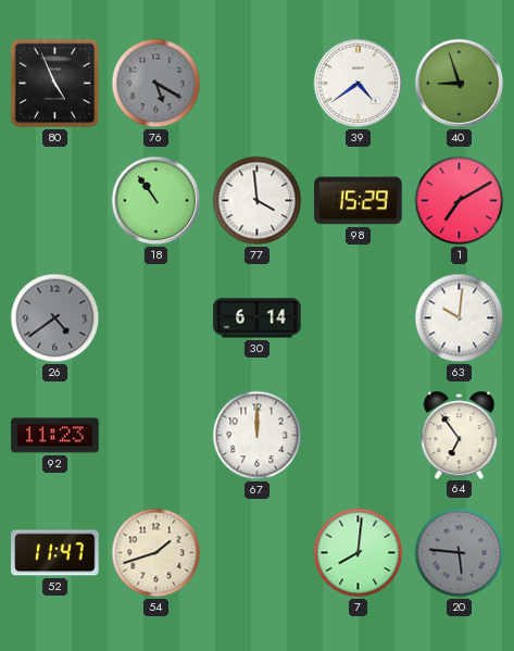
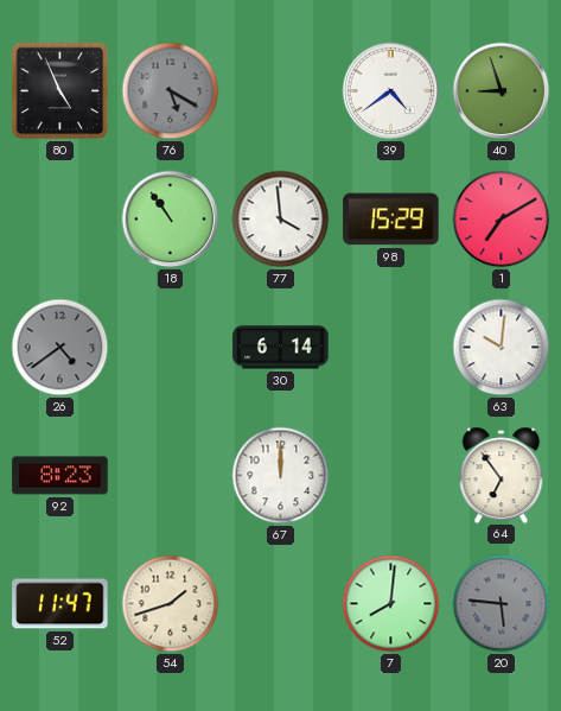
92: 11:23 -> 8:23
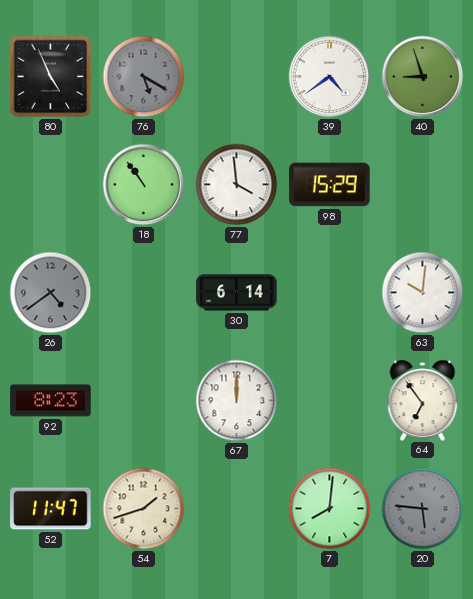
1: 7:10 -> none
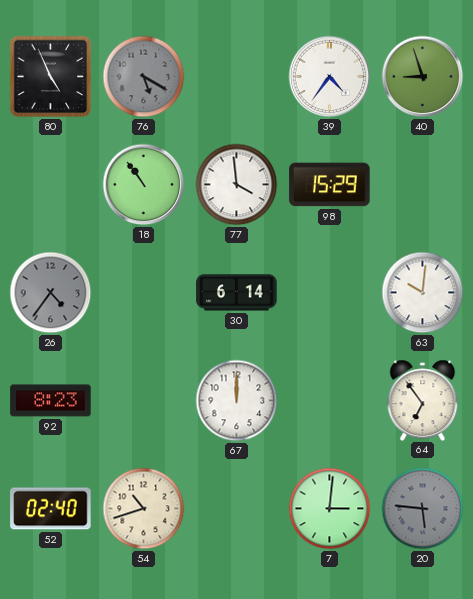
39: 4:39 -> 4:36
26: 4:39 -> 4:36
52: 11:47 -> 02:40
54: 1:42 -> 10:42
7: 8:01 -> 3:01
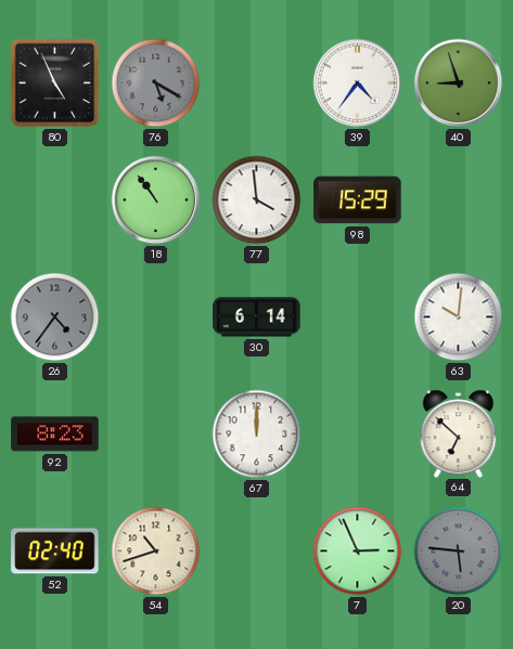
64: 6:54 -> 6:52
7: 3:01 -> 2:56
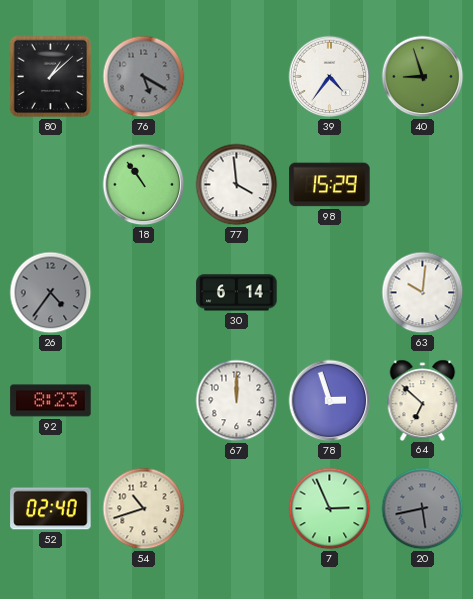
80: 4:56 -> 1:08
78: none -> 2:57
20: 5:46 -> 5:43
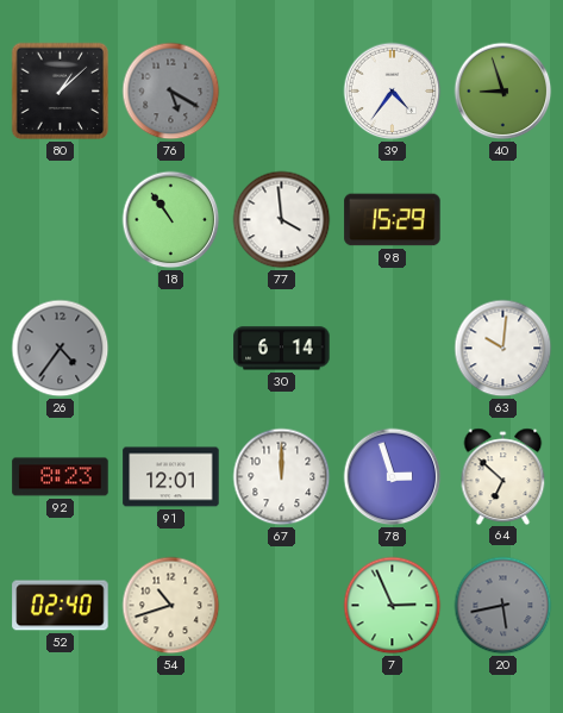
91: none -> 12:01
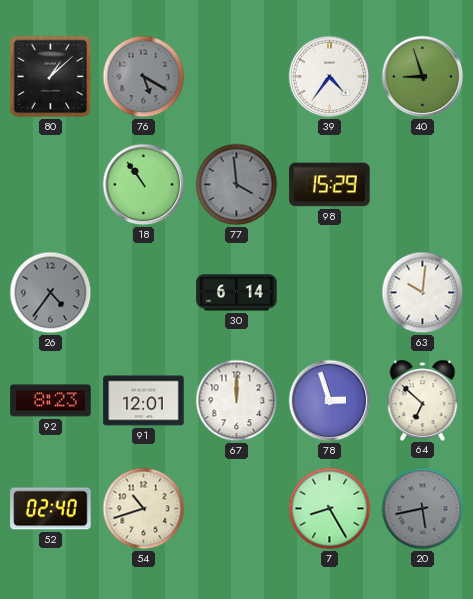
77 dial: white -> grey
7: 2:56 -> 8:25
